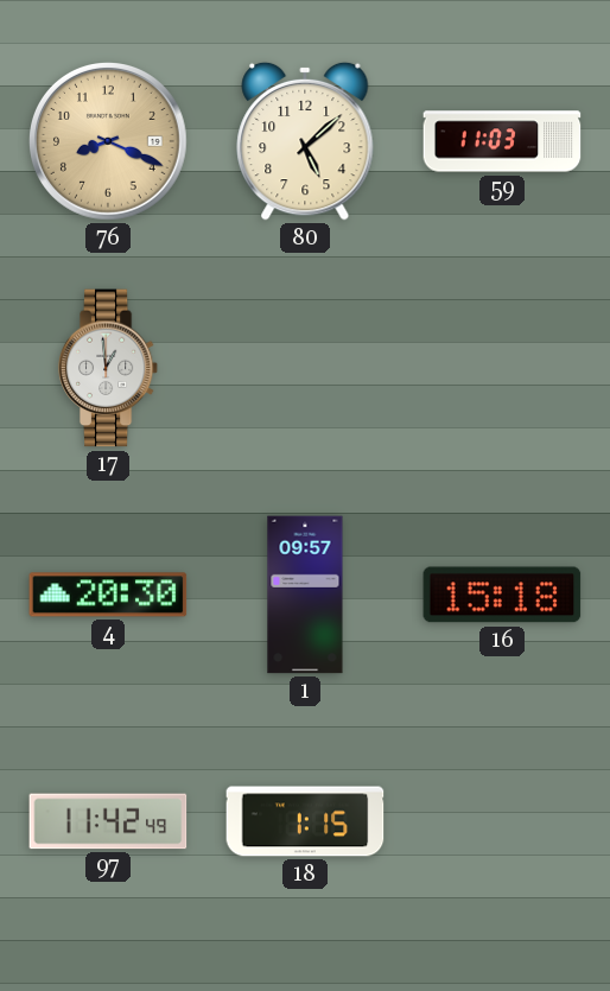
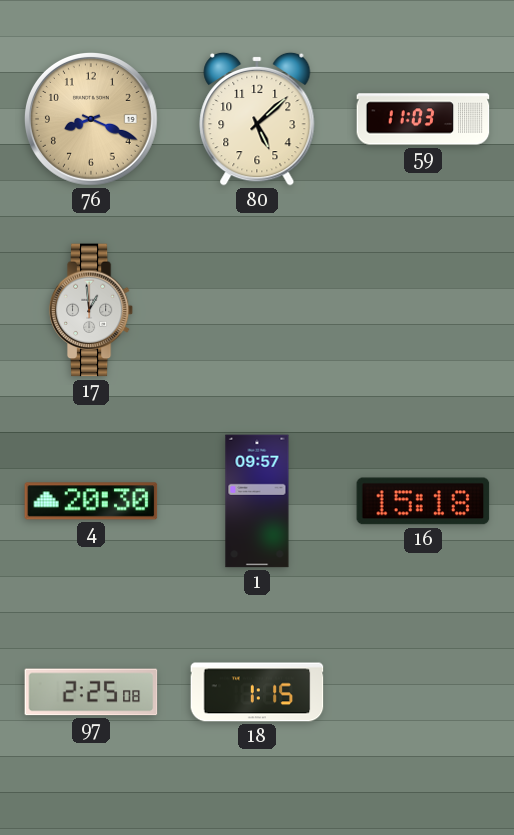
97: 11:42 -> 2:25
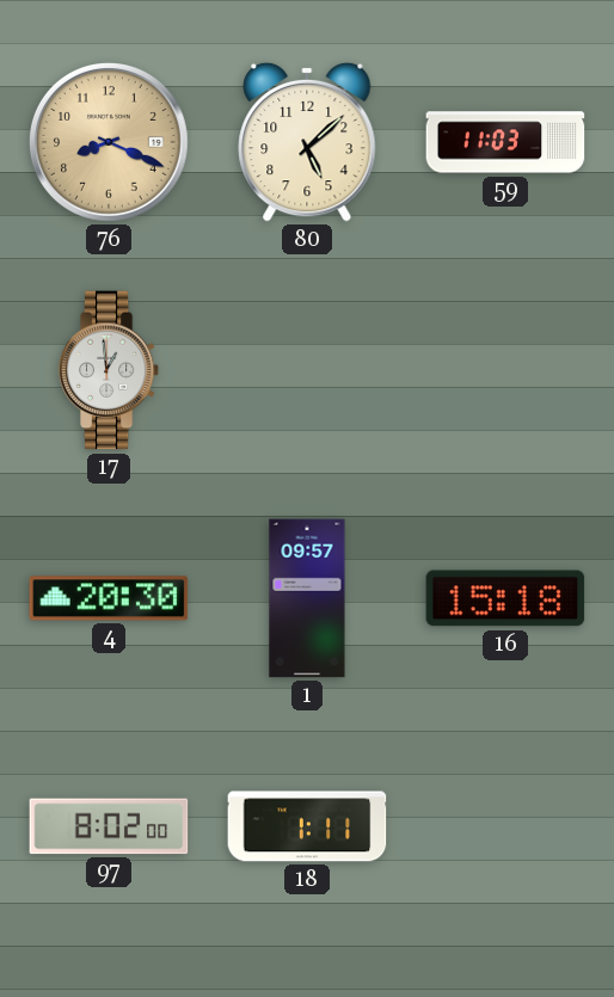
97: 2:25 -> 8:02
18: 1:15 -> 1:11
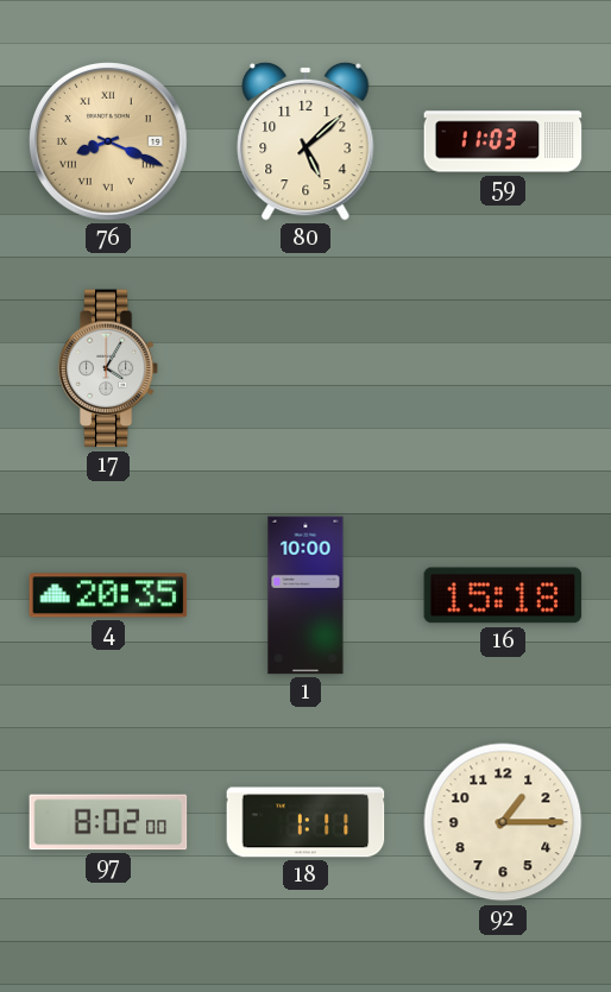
76 numerals: Arabic -> Roman
17: 12:59 -> 4:05
4: 20:30 -> 20:35
1: 09:57 -> 10:00
92: none -> 1:15
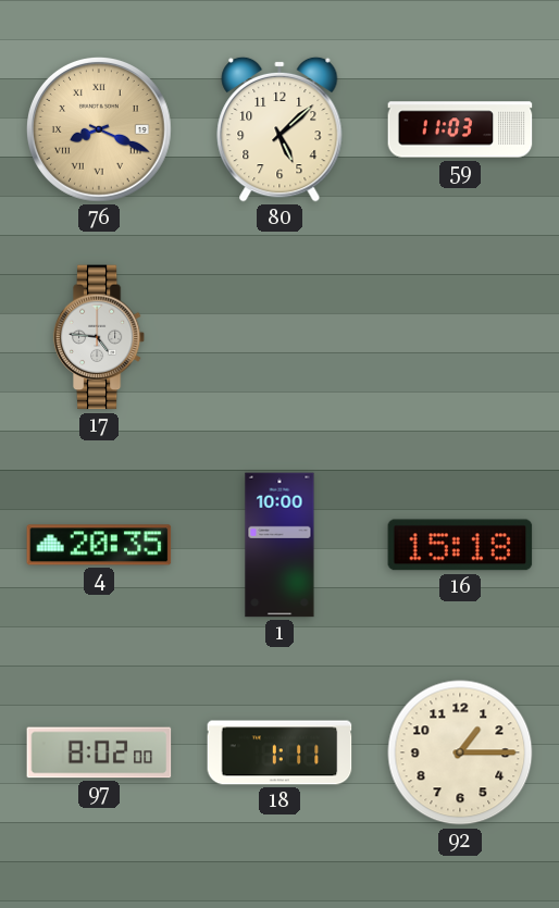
17: 4:05 -> 4:46
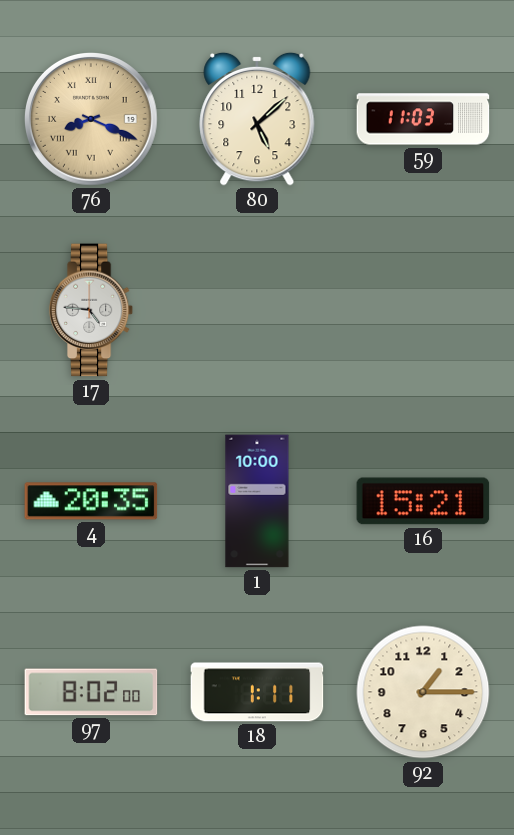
16: 15:18 -> 15:21
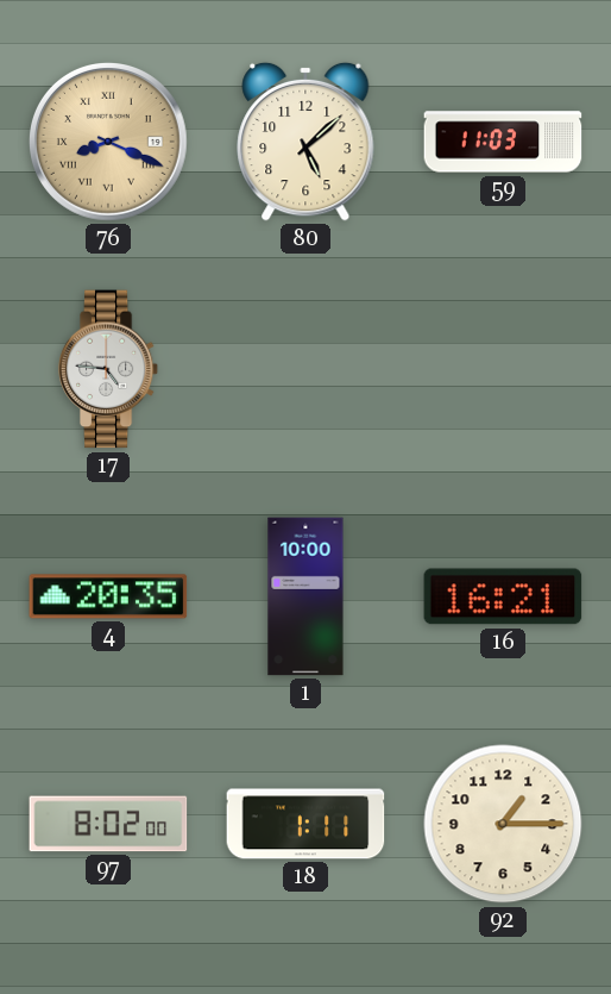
16: 15:21 -> 16:21
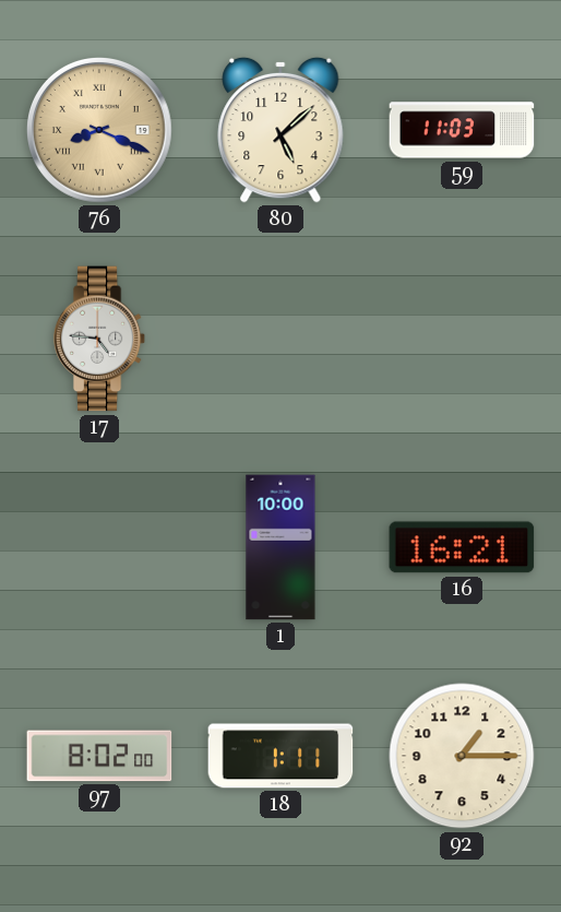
4: 20:35 -> none
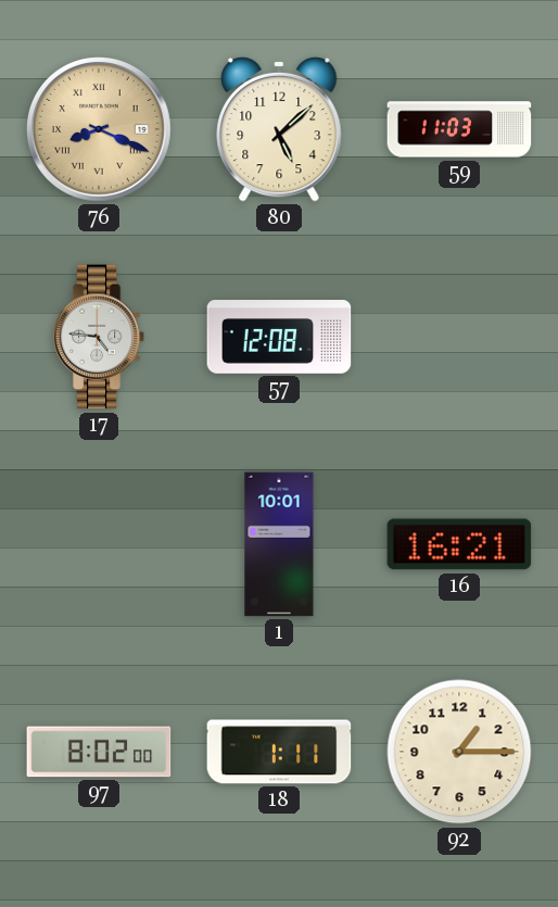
57: none -> 12:08
1: 10:00 -> 10:01
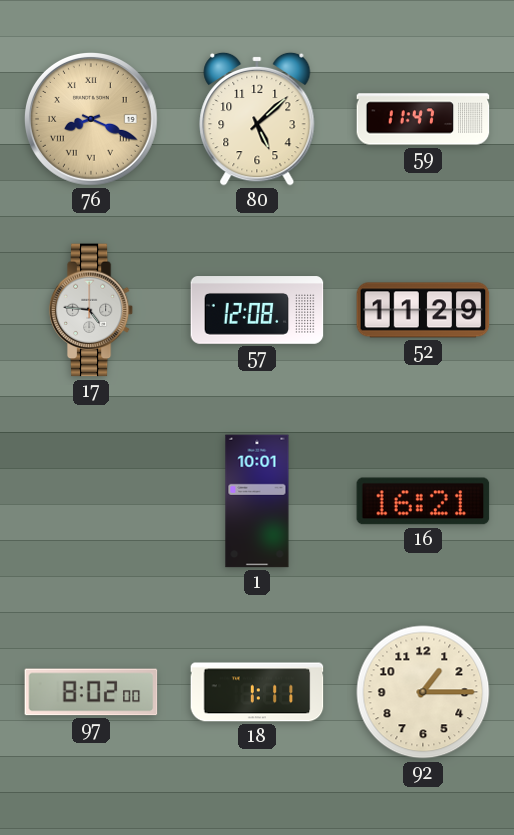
59: 11:03 -> 11:47
52: none -> 11:29
